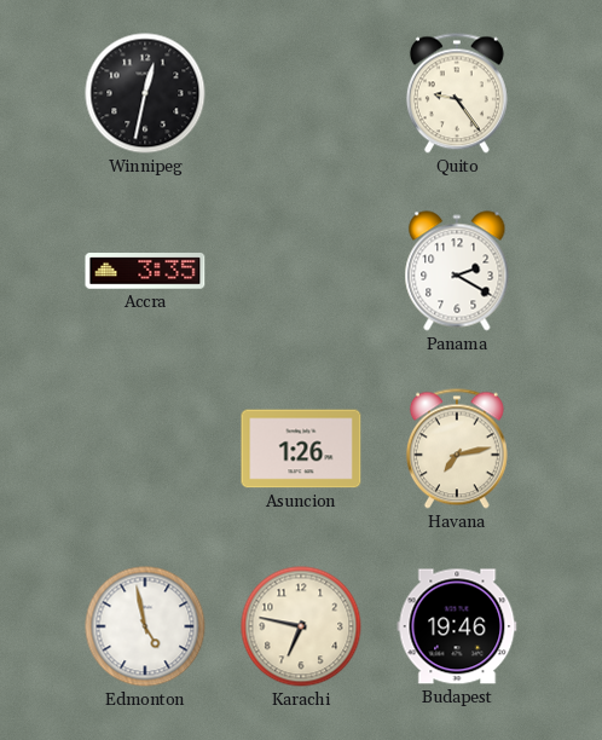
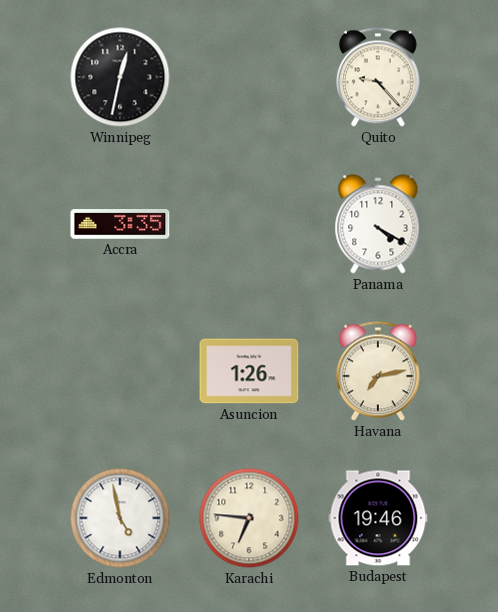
Quito: 9:24 -> 9:23
Panama: 2:20 -> 4:20
Karachi: 6:47 -> 6:46
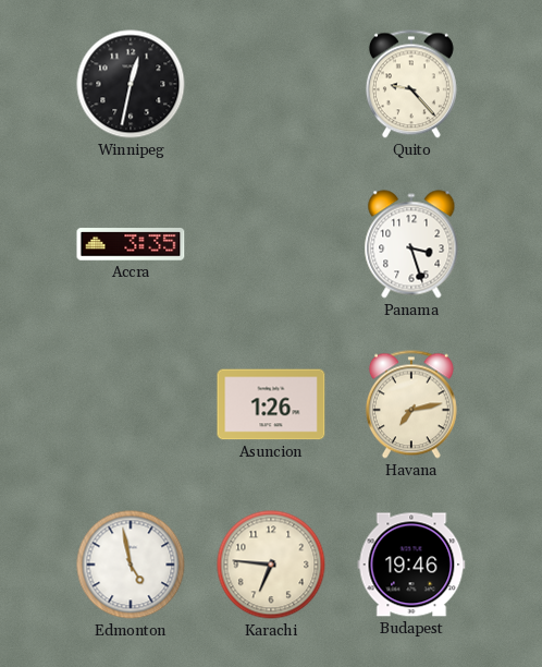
Panama: 4:20 -> 3:27
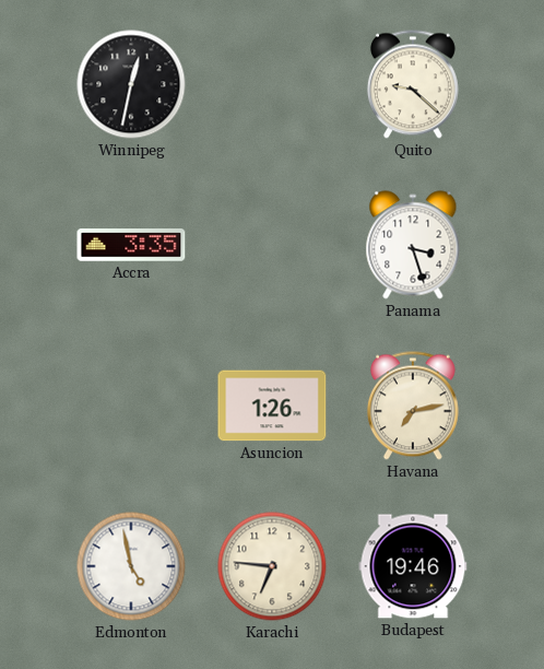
Quito: 9:23 -> 9:22
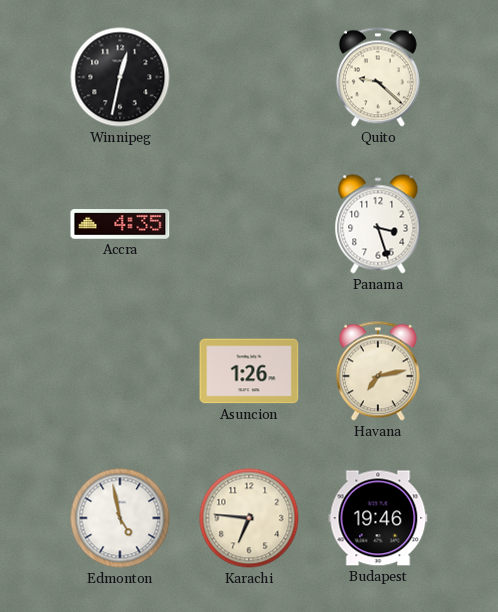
Accra: 3:35 -> 4:35
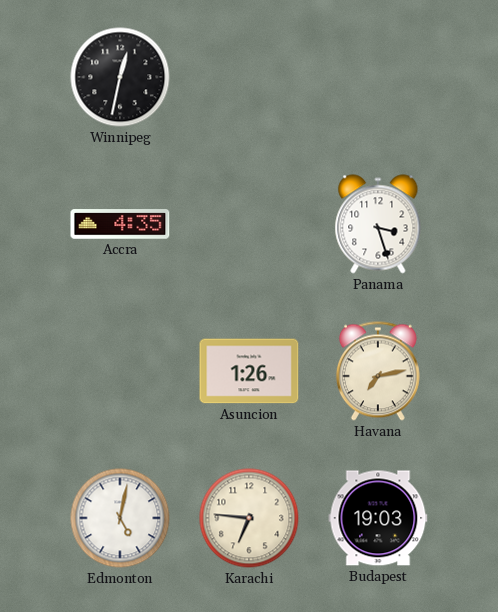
Quito: 9:22 -> none
Edmonton: 4:58 -> 5:02
Budapest: 19:46 -> 19:03
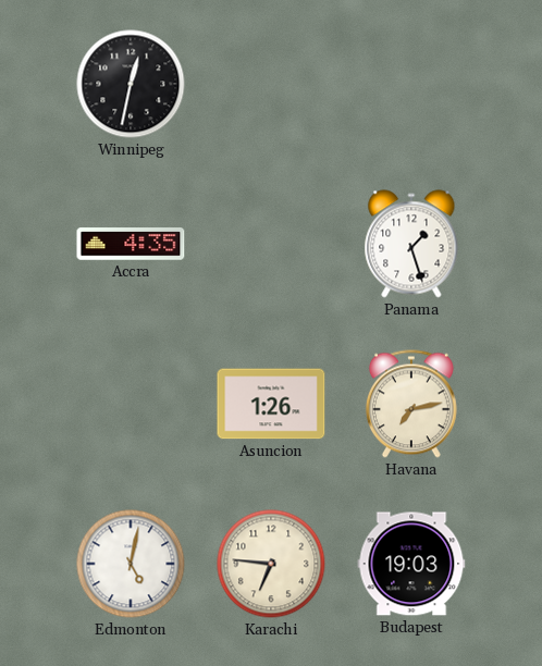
Panama: 3:27 -> 1:27
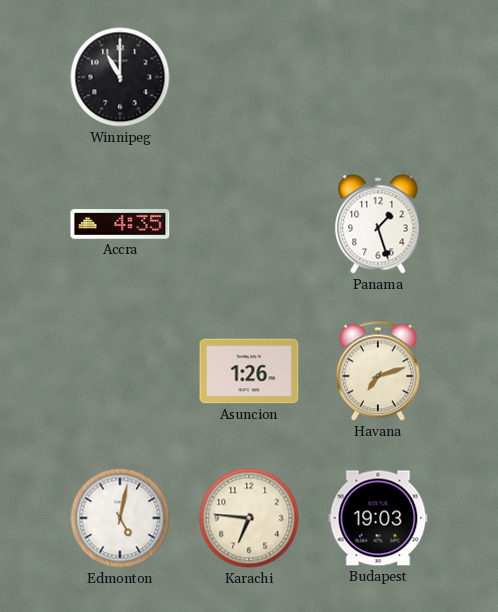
Winnipeg: 12:32 -> 11:00
Havana: 7:13 -> 7:12
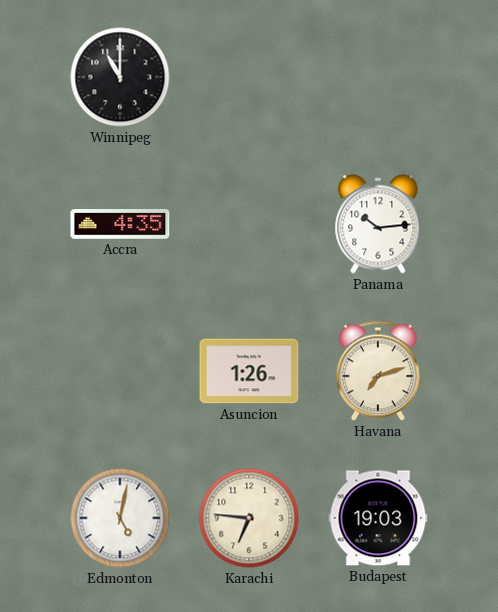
Panama: 1:27 -> 10:14
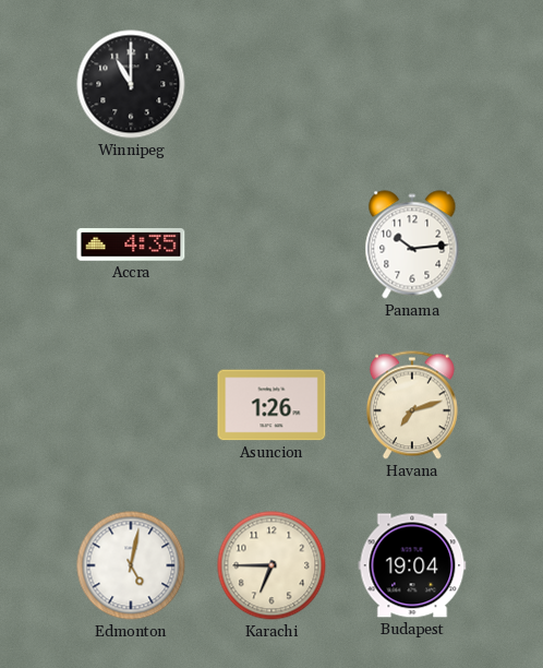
Karachi: 6:46 -> 6:45
Budapest: 19:03 -> 19:04
